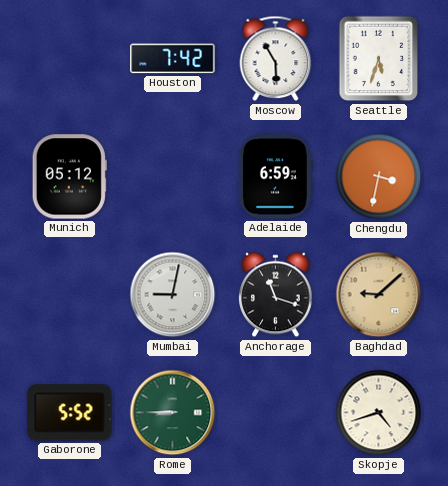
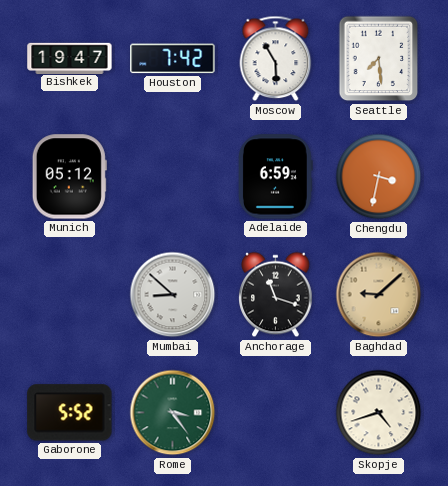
Bishkek: none -> 19:47
Seattle: 5:33 -> 7:29
Mumbai: 9:02 -> 8:52
Rome: 8:45 -> 3:24
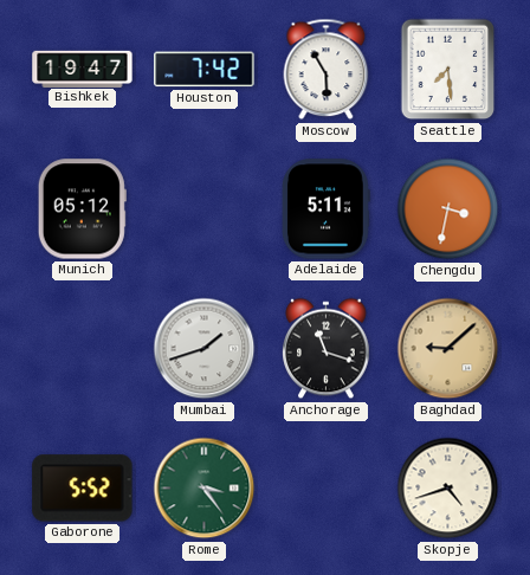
Adelaide: 6:59 -> 5:11
Mumbai: 8:52 -> 1:42
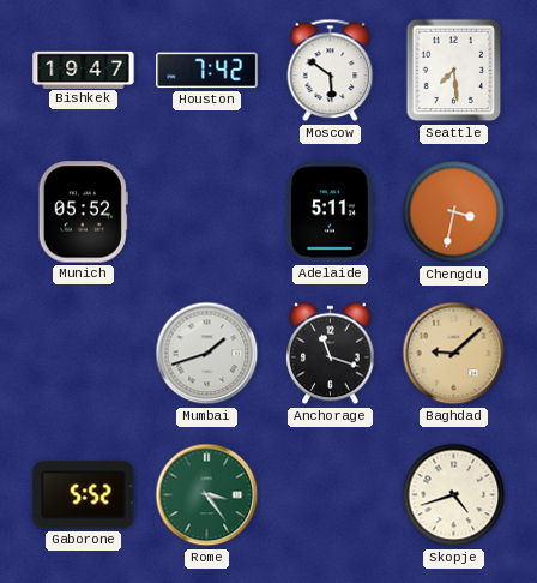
Moscow: 5:55 -> 5:51
Munich: 05:12 -> 05:52
